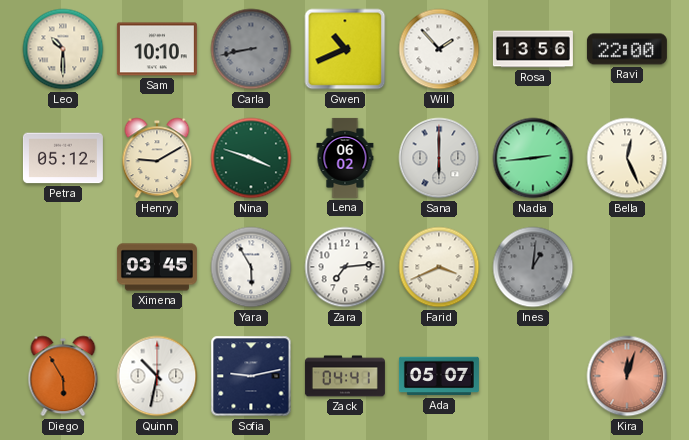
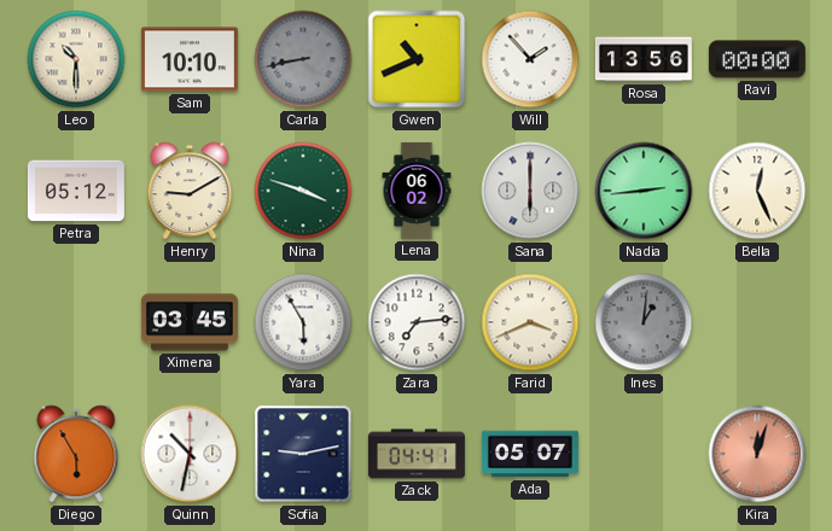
Ravi: 22:00 -> 00:00
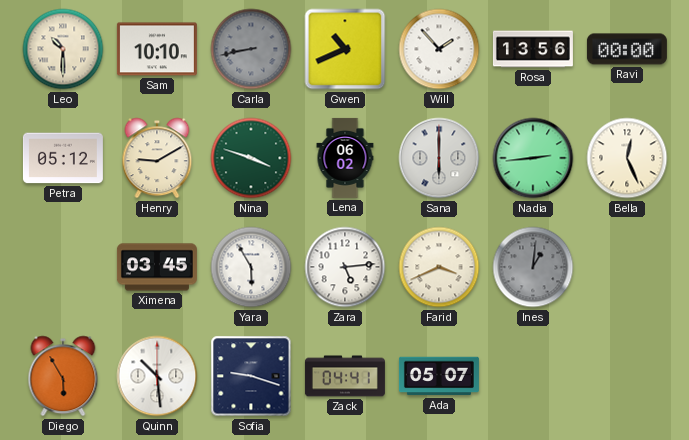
Zara: 7:14 -> 5:14
Quinn: 10:32 -> 10:29
Sofia: 9:13 -> 9:18
Kira: 12:03 -> none
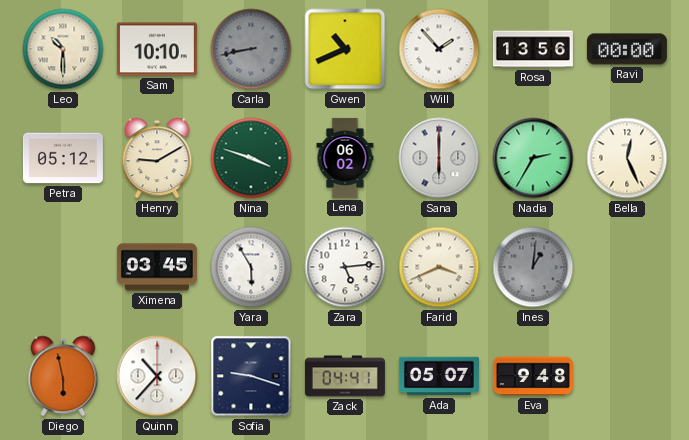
Nadia: 2:44 -> 2:35
Diego: 5:55 -> 5:58
Quinn: 10:29 -> 10:37
Eva: none -> 9:48
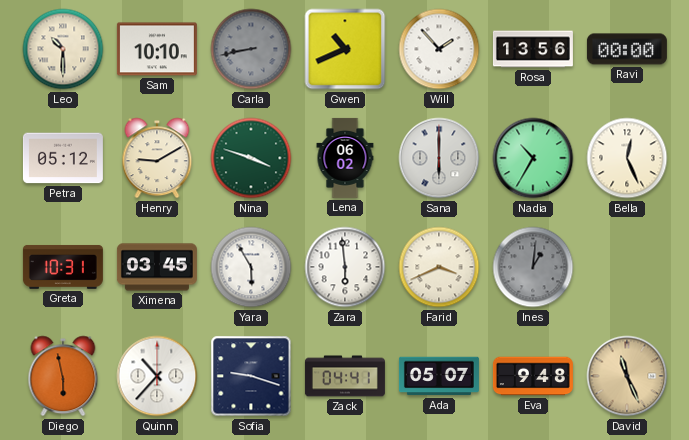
Nadia: 2:35 -> 10:35
Greta: none -> 10:31
Zara: 5:14 -> 5:59
David: none -> 11:26
